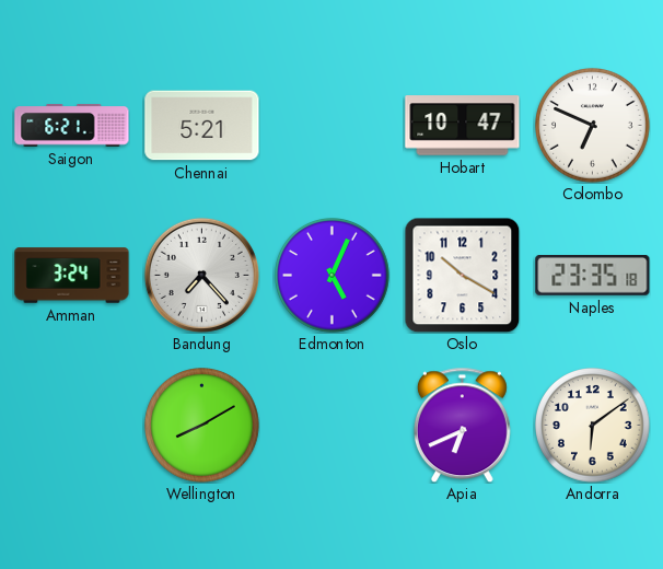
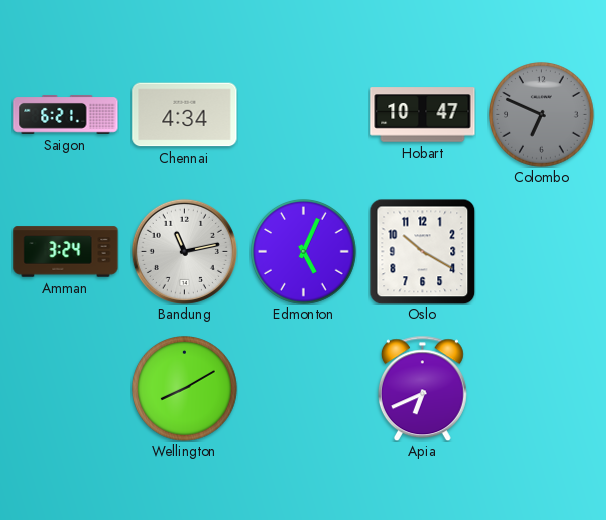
Chennai: 5:21 -> 4:34
Colombo dial: white -> grey
Bandung: 7:23 -> 11:13
Naples: 23:35 -> none
Andorra: 6:09 -> none
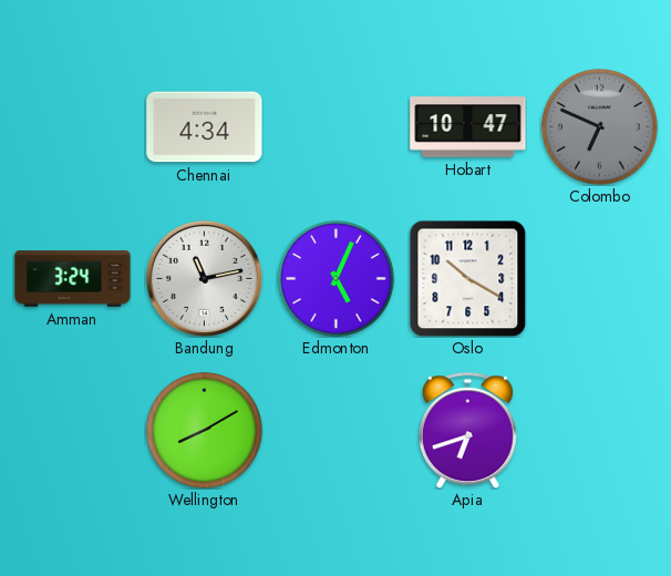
Saigon: 6:21 -> none
Apia: 6:41 -> 6:42
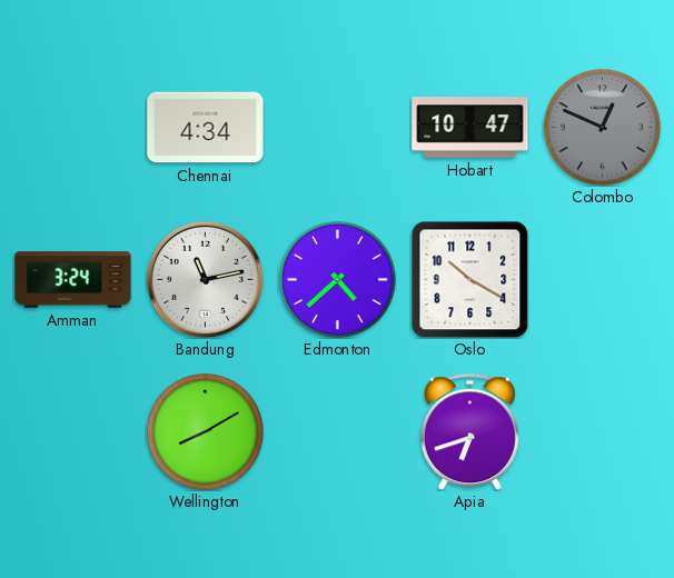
Colombo: 6:49 -> 12:49
Edmonton: 5:04 -> 4:38
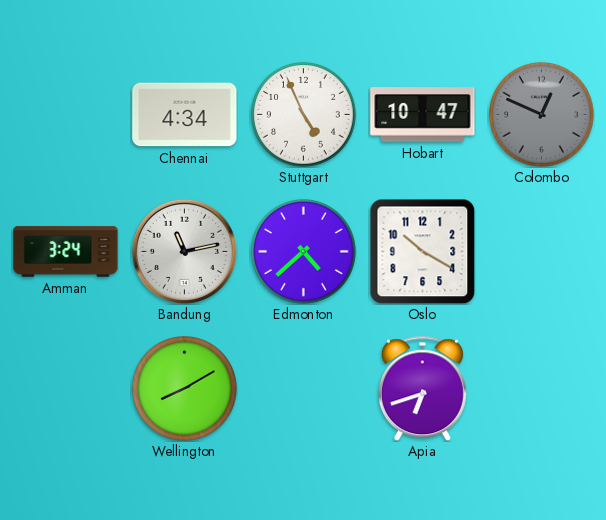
Stuttgart: none -> 4:56
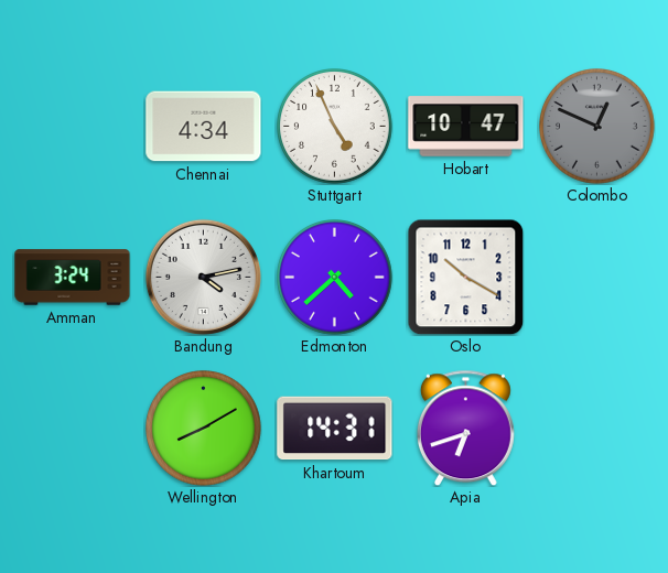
Bandung: 11:13 -> 4:13
Khartoum: none -> 14:31
